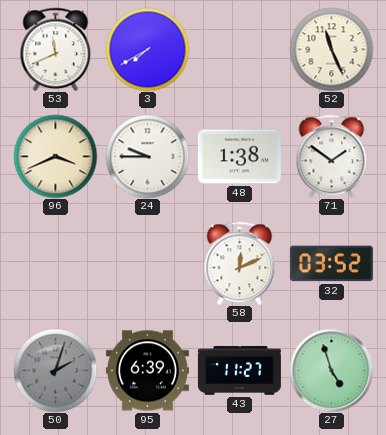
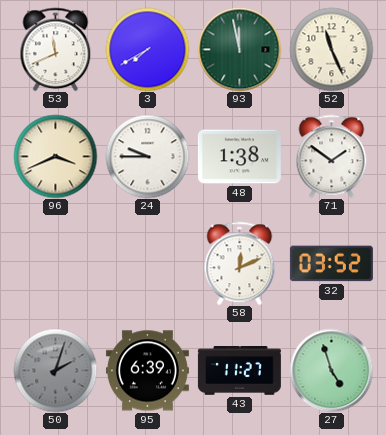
93: none -> 11:58
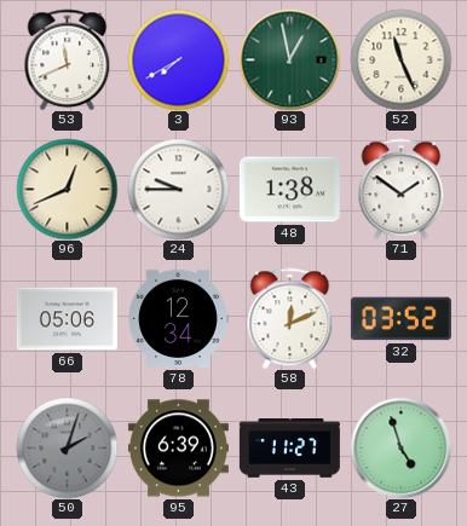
93: 11:58 -> 12:58
96: 3:41 -> 12:41
66: none -> 05:06
78: none -> 12:34
